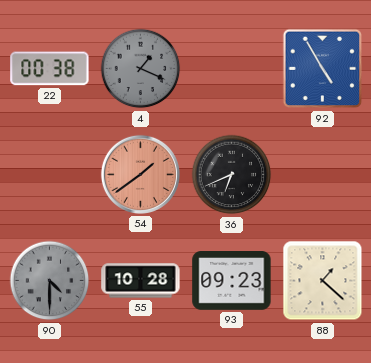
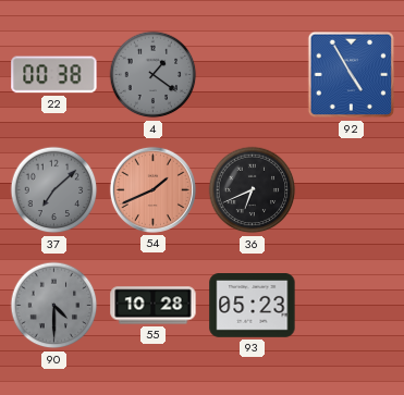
4: 1:19 -> 1:21
37: none -> 7:08
54: 1:39 -> 1:41
93: 09:23 -> 05:23
88: 1:22 -> none
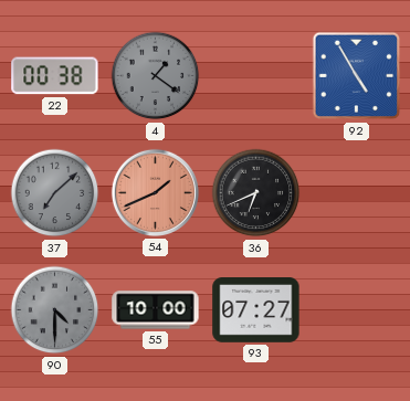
55: 10:28 -> 10:00
93: 05:23 -> 07:27
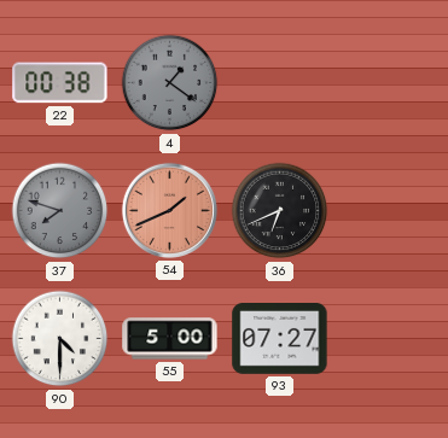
92: 4:55 -> none
37: 7:08 -> 7:48
90 dial: grey -> white
55: 10:00 -> 5:00
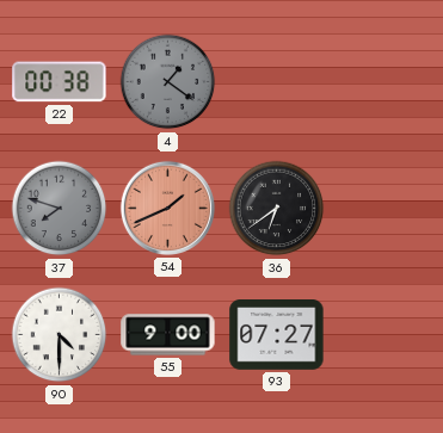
36: 6:41 -> 6:39
55: 5:00 -> 9:00
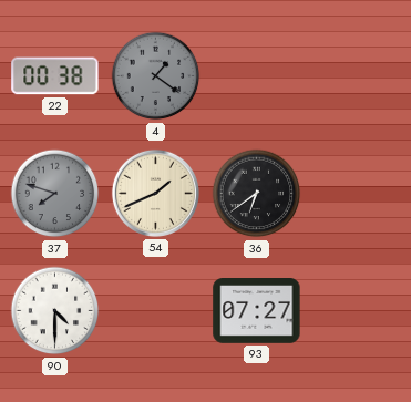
54 dial: salmon -> cream
55: 9:00 -> none
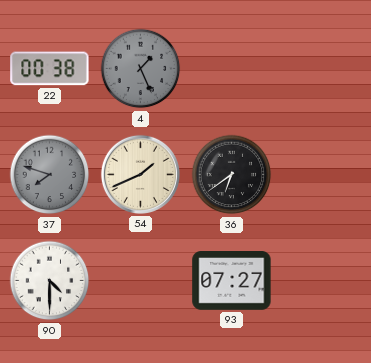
4: 1:21 -> 1:26
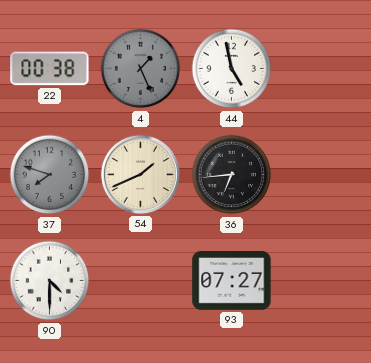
44: none -> 4:58
36: 6:39 -> 6:44
